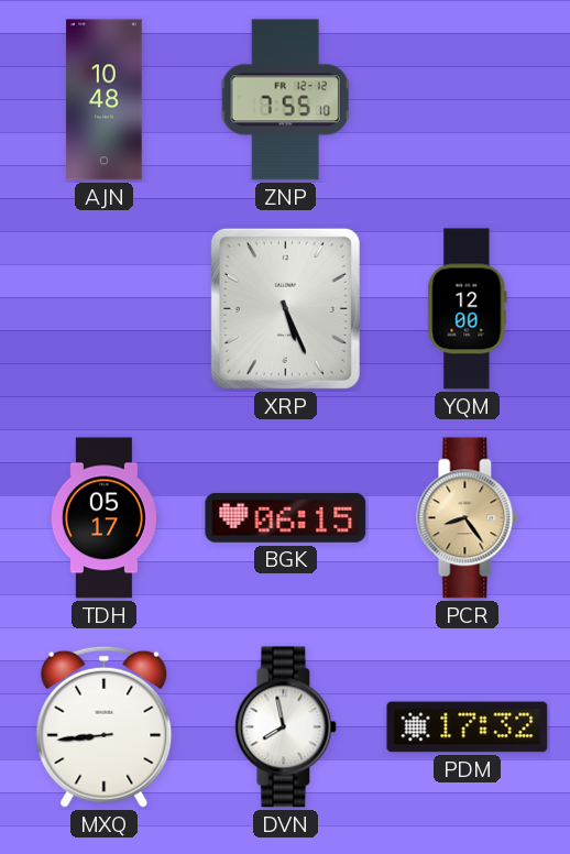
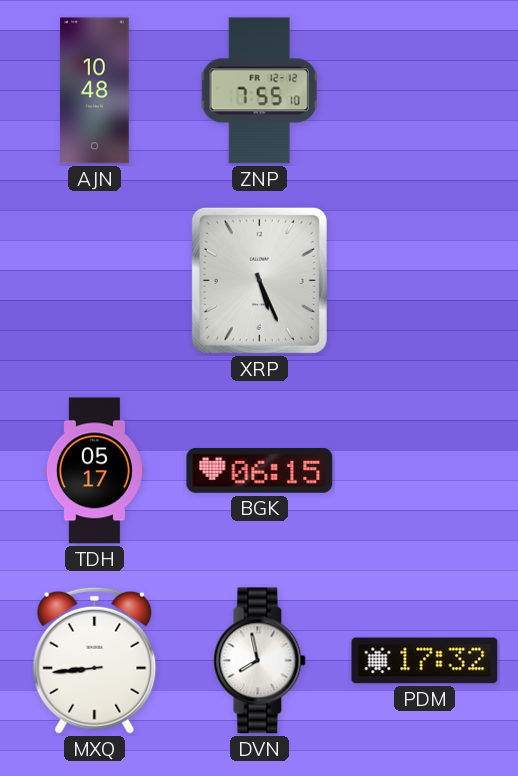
YQM: 12:00 -> none
PCR: 8:24 -> none
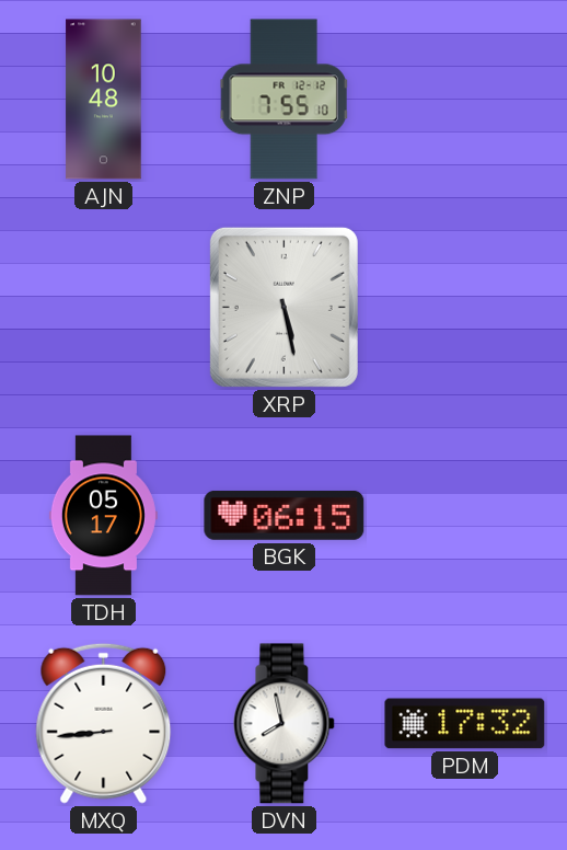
XRP: 5:26 -> 5:28
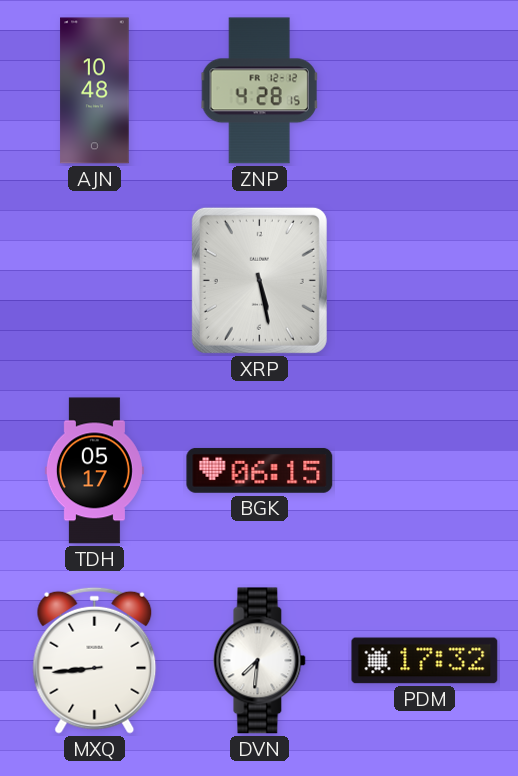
ZNP: 7:55 -> 4:28
DVN: 7:58 -> 7:31
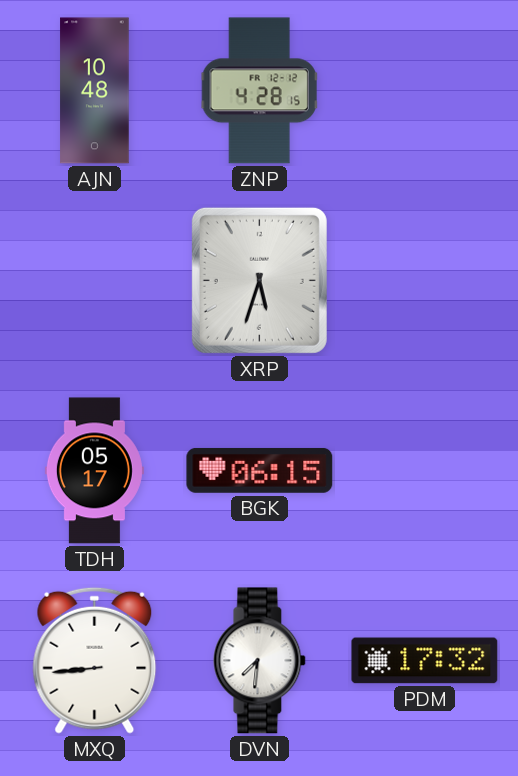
XRP: 5:28 -> 5:33
